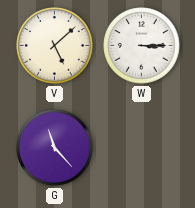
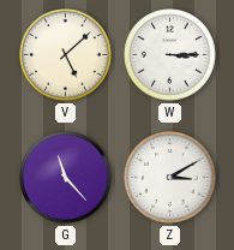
Z: none -> 3:10
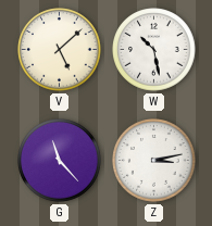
W: 3:15 -> 10:28
Z: 3:10 -> 3:13
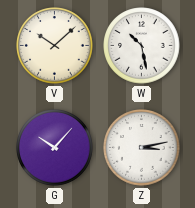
V: 5:08 -> 10:08
G: 11:23 -> 10:07
